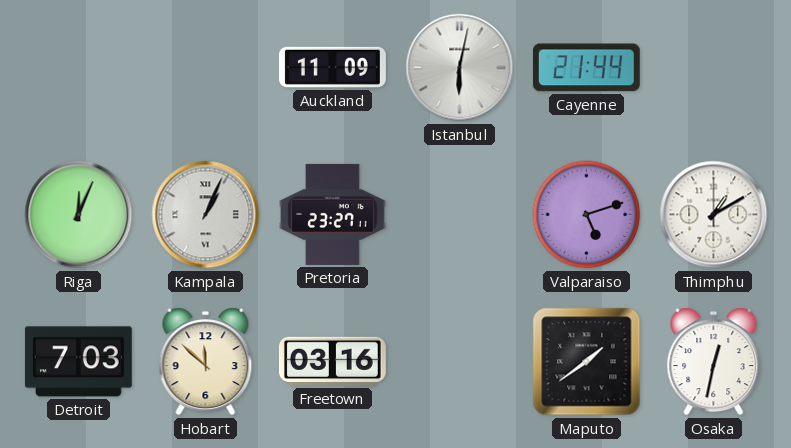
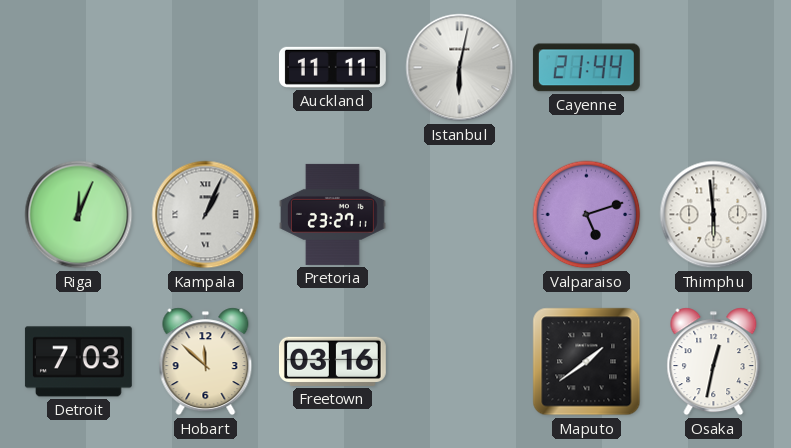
Auckland: 11:09 -> 11:11
Thimphu: 1:10 -> 5:59
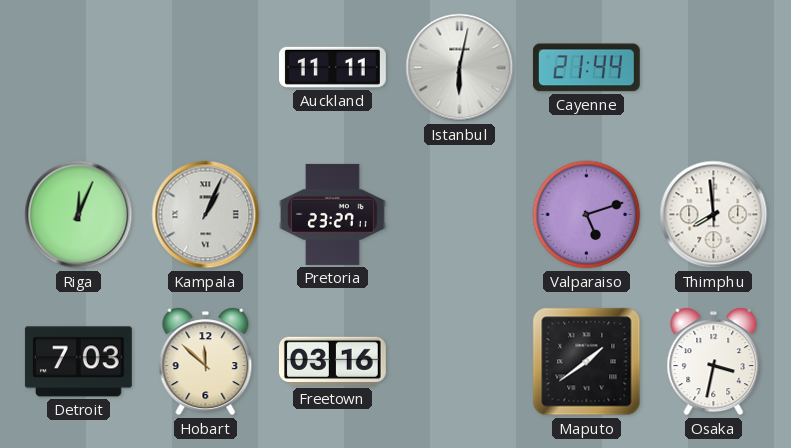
Thimphu: 5:59 -> 7:59
Osaka: 12:32 -> 3:32
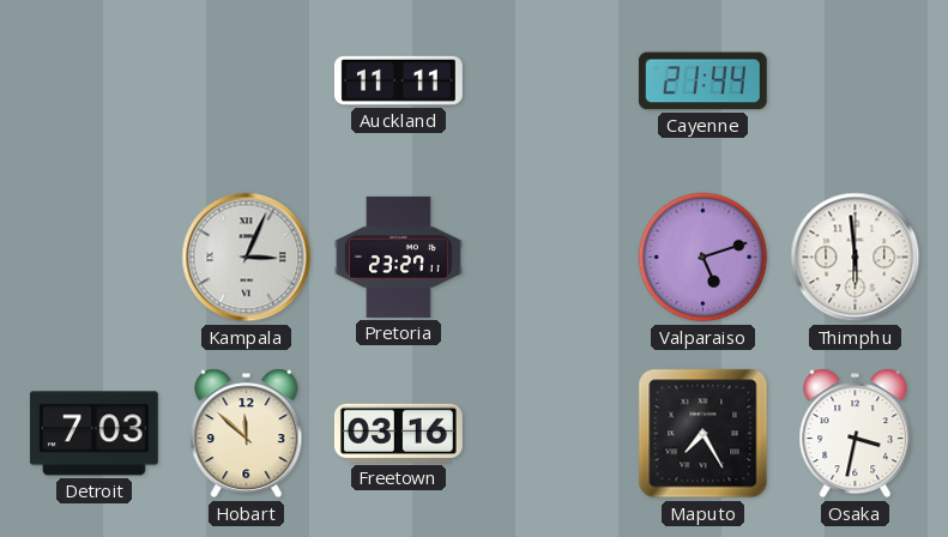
Istanbul: 6:02 -> none
Riga: 12:04 -> none
Kampala: 1:04 -> 3:04
Thimphu: 7:59 -> 5:59
Maputo: 1:39 -> 7:25
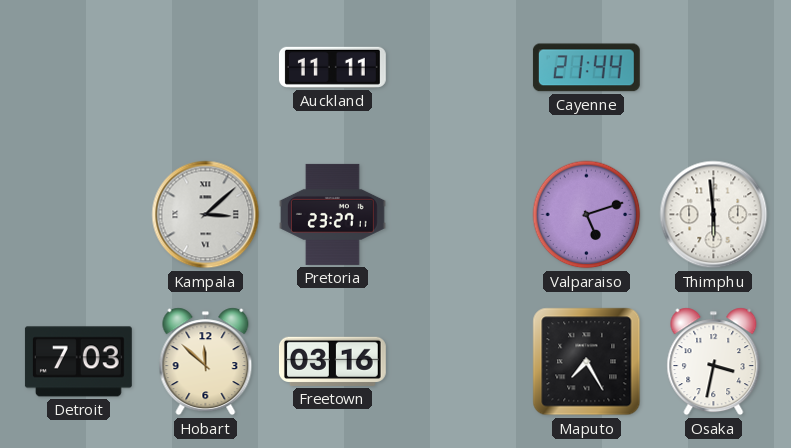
Kampala: 3:04 -> 3:08
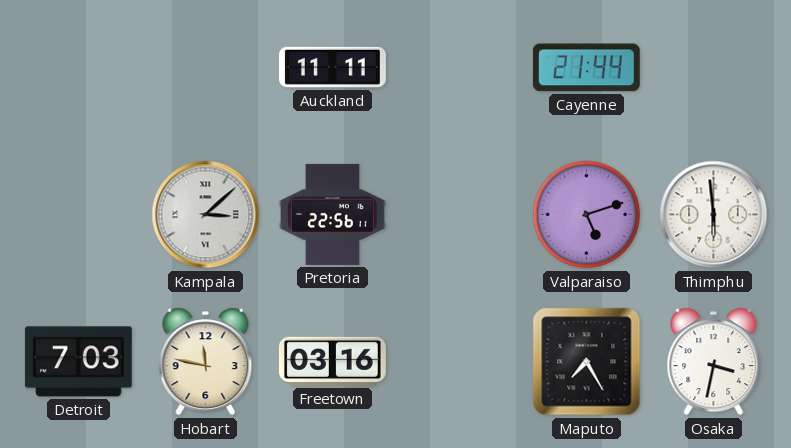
Pretoria: 23:27 -> 22:56
Hobart: 11:52 -> 11:47
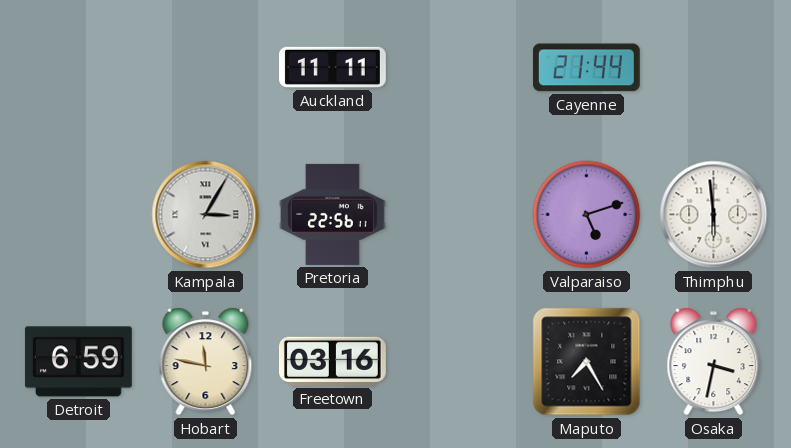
Kampala: 3:08 -> 3:05
Detroit: 7:03 -> 6:59
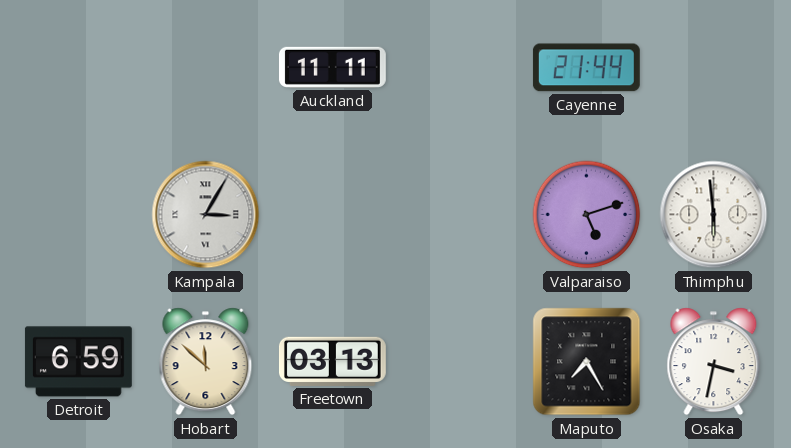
Pretoria: 22:56 -> none
Hobart: 11:47 -> 11:52
Freetown: 03:16 -> 03:13
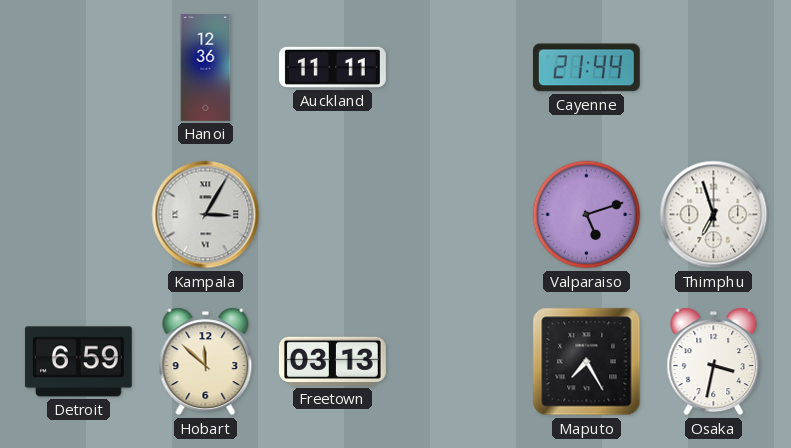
Hanoi: none -> 12:36
Thimphu: 5:59 -> 6:57
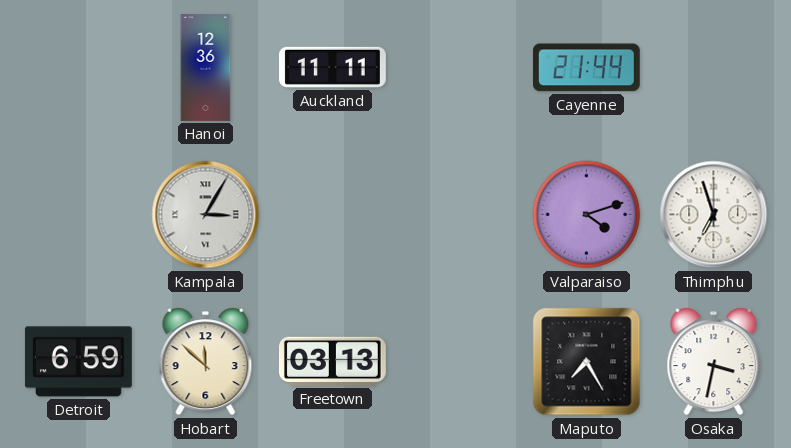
Valparaiso: 5:12 -> 4:12
